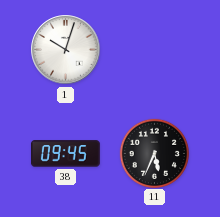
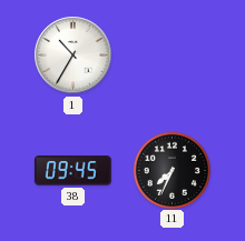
1: 10:03 -> 10:35
11: 5:34 -> 7:34
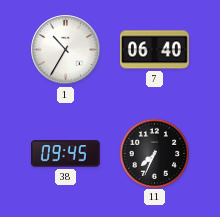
7: none -> 06:40
